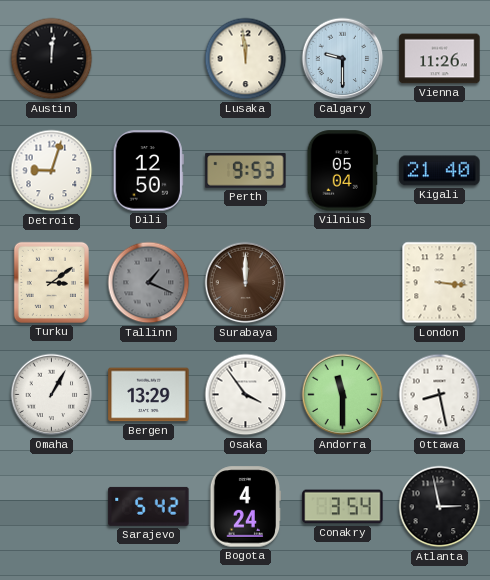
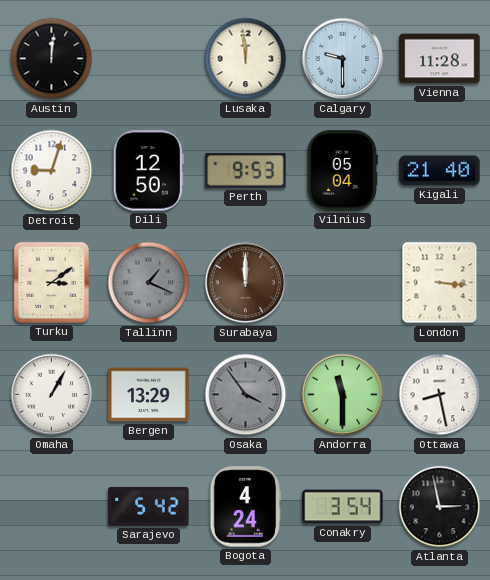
Vienna: 11:26 -> 11:28
Osaka dial: white -> grey
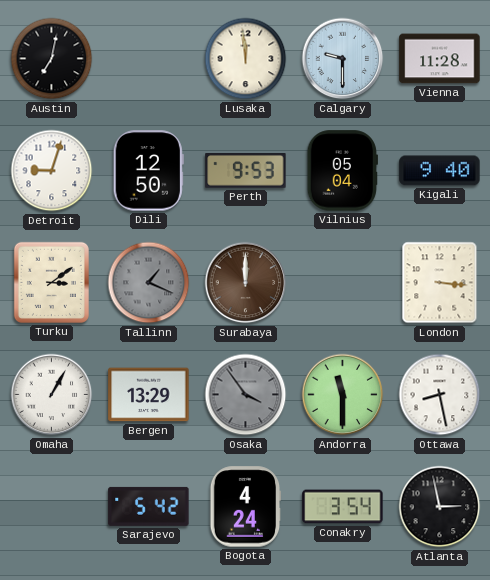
Austin: 12:01 -> 7:02
Kigali: 21:40 -> 9:40
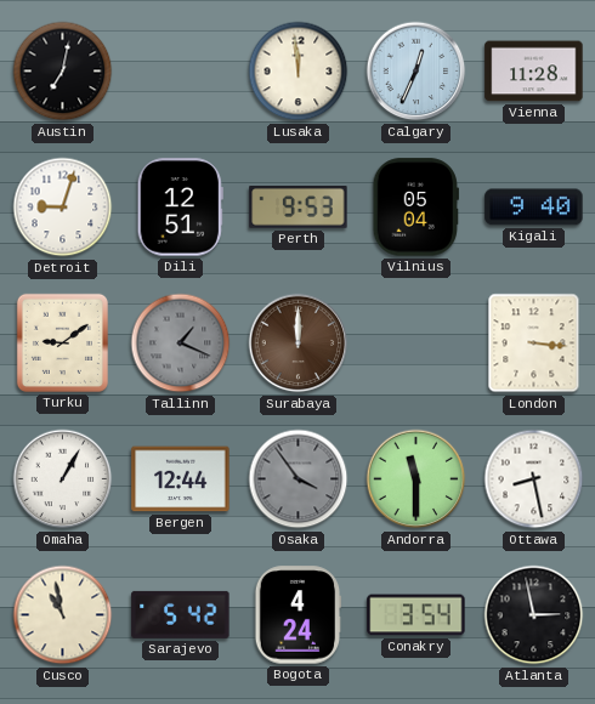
Calgary: 9:30 -> 12:34
Dili: 12:50 -> 12:51
Turku: 3:09 -> 9:09
Bergen: 13:29 -> 12:44
Cusco: none -> 10:58
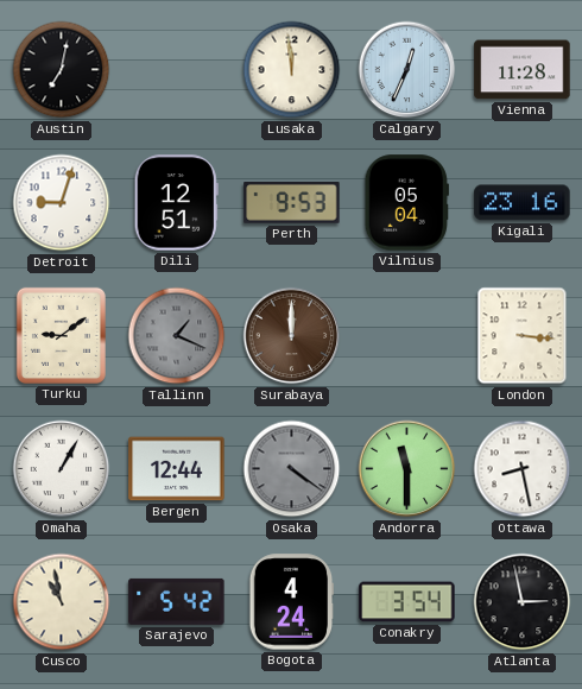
Kigali: 9:40 -> 23:16
Osaka: 3:54 -> 4:21
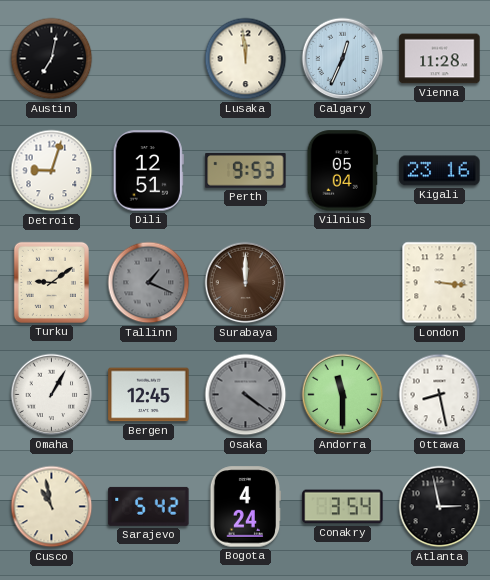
Bergen: 12:44 -> 12:45
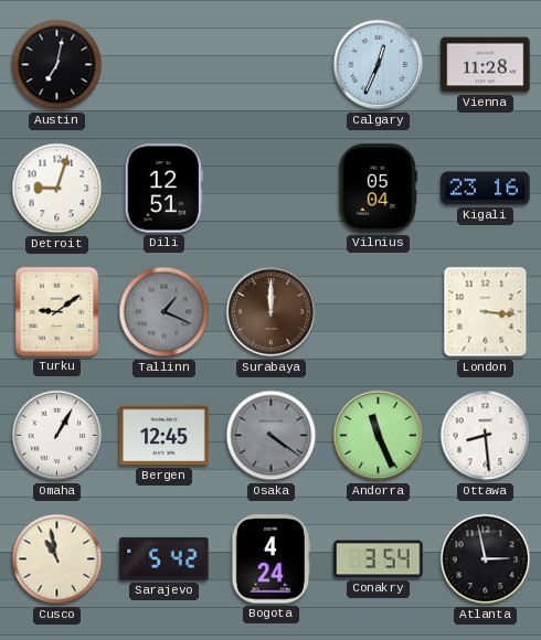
Lusaka: 11:59 -> none
Perth: 9:53 -> none
Andorra: 11:30 -> 11:26
Ottawa: 8:28 -> 8:29
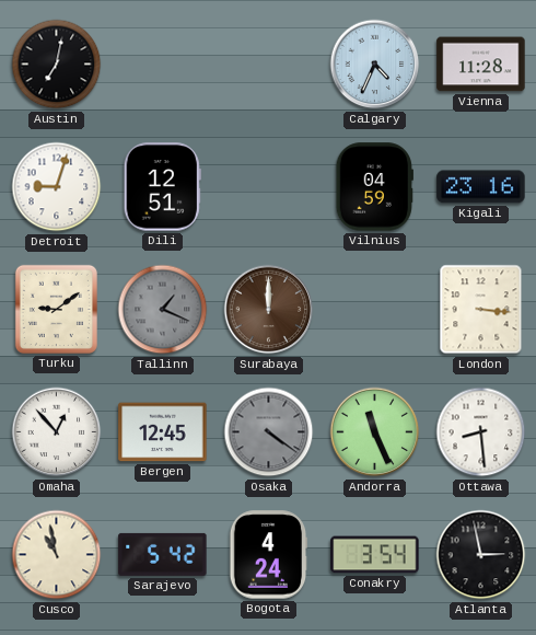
Calgary: 12:34 -> 4:34
Vilnius: 05:04 -> 04:59
Omaha: 1:05 -> 12:53
